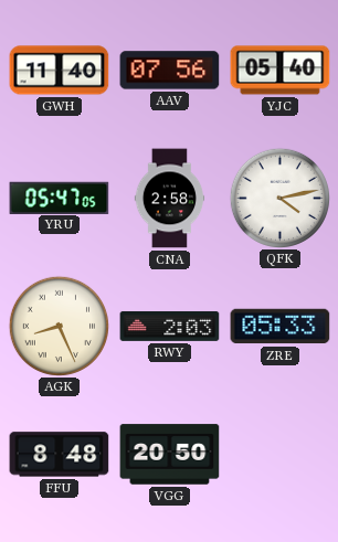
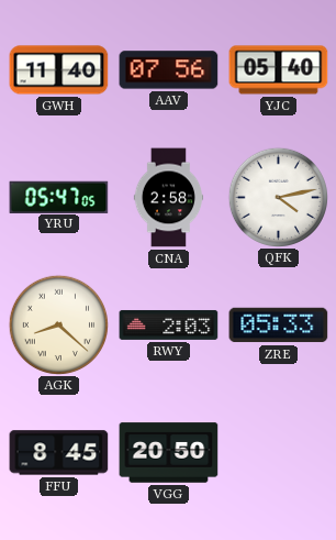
AGK: 8:26 -> 8:22
FFU: 8:48 -> 8:45
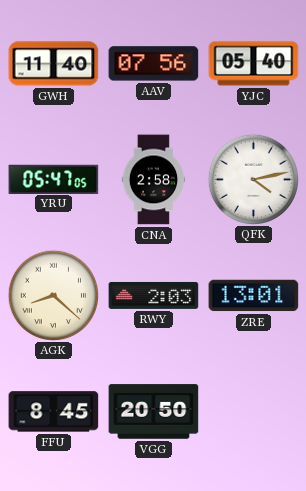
ZRE: 05:33 -> 13:01
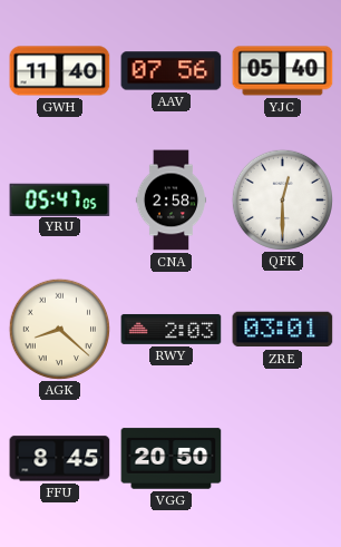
QFK: 4:13 -> 12:30
ZRE: 13:01 -> 03:01
